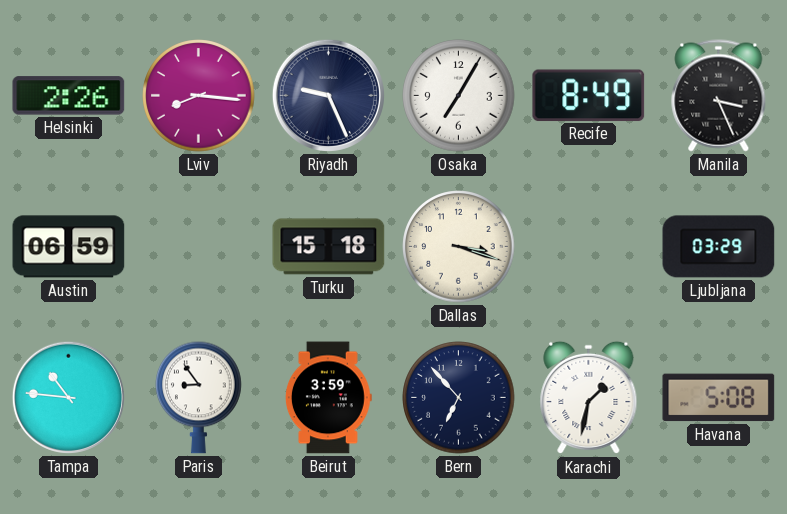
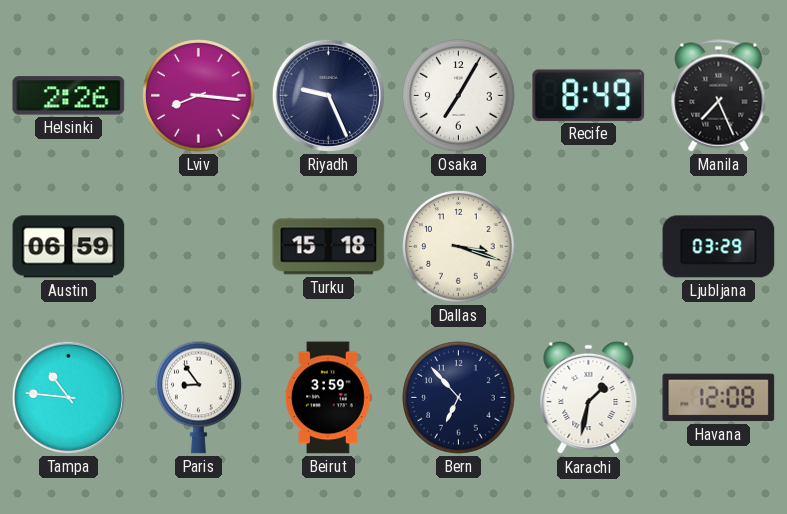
Manila: 3:26 -> 7:26
Havana: 5:08 -> 12:08
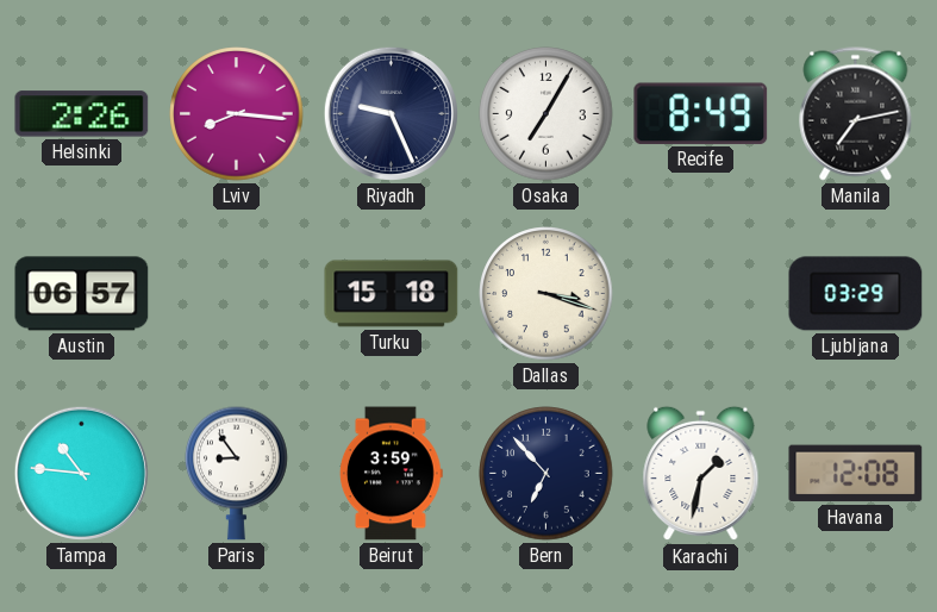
Manila: 7:26 -> 7:13
Austin: 06:59 -> 06:57
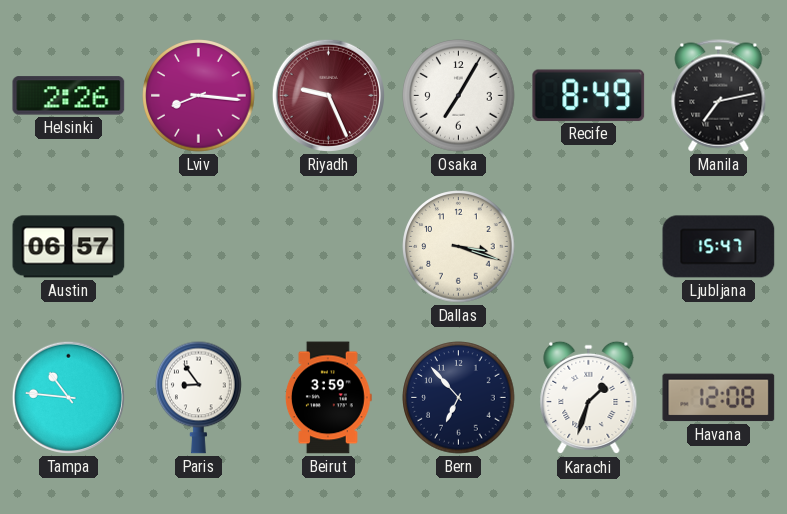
Riyadh dial: navy -> burgundy
Turku: 15:18 -> none
Ljubljana: 03:29 -> 15:47
Karachi: 1:32 -> 1:33
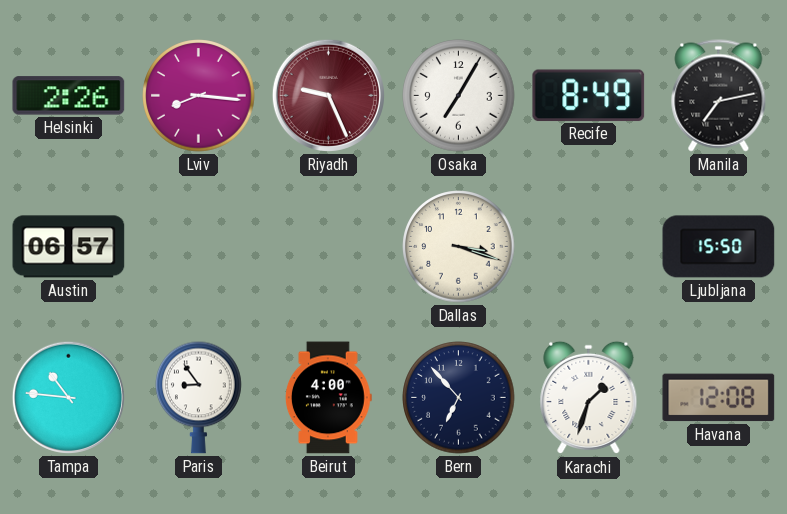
Ljubljana: 15:47 -> 15:50
Beirut: 3:59 -> 4:00
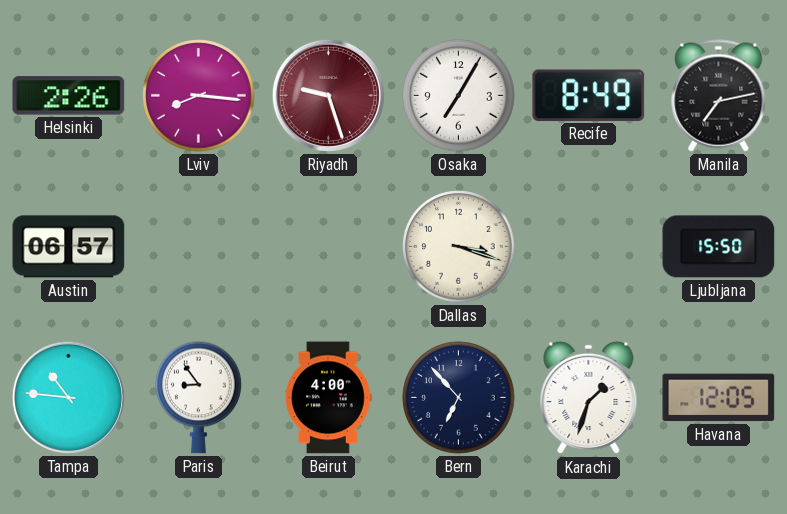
Riyadh: 9:26 -> 9:27
Havana: 12:08 -> 12:05
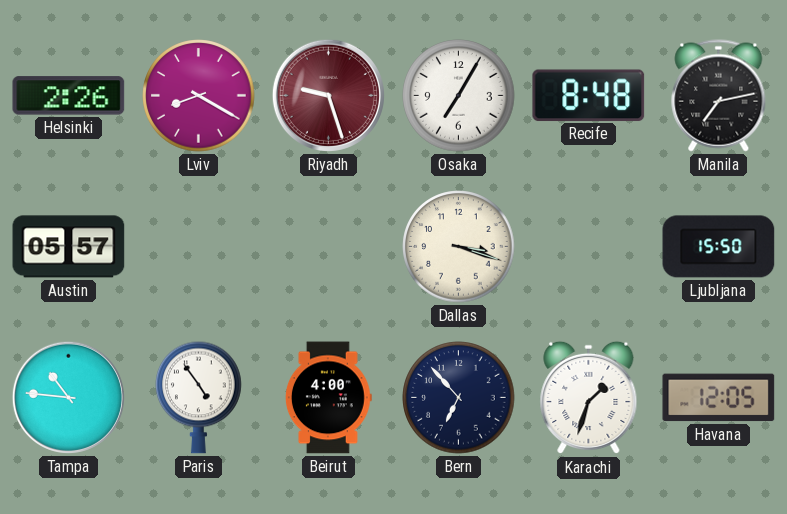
Lviv: 8:16 -> 8:20
Recife: 8:49 -> 8:48
Austin: 06:57 -> 05:57
Paris: 8:54 -> 4:54
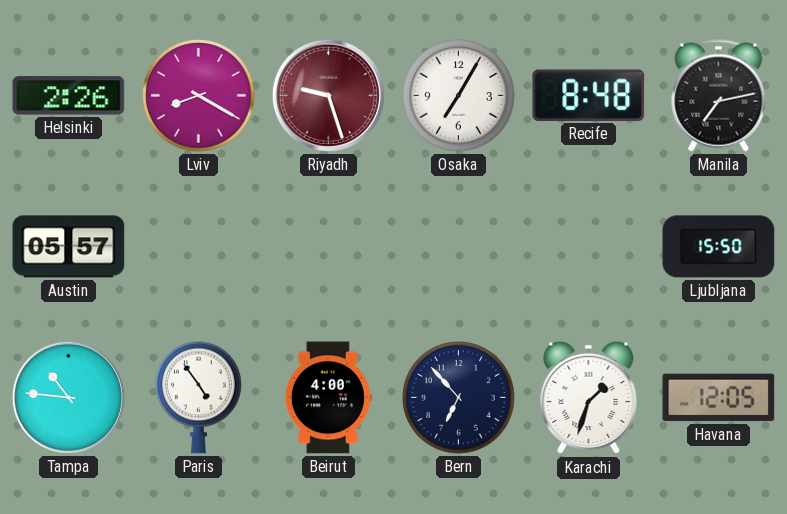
Dallas: 3:18 -> none
